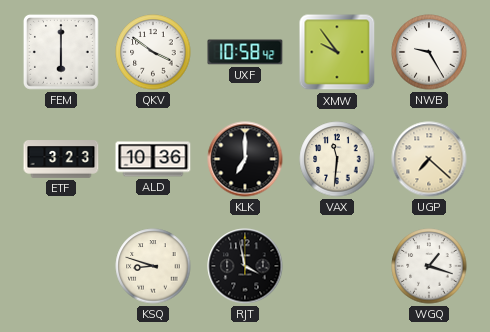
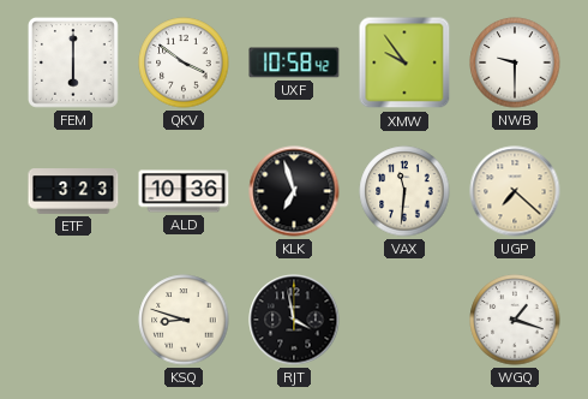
NWB: 9:25 -> 9:30
KLK: 7:00 -> 6:57
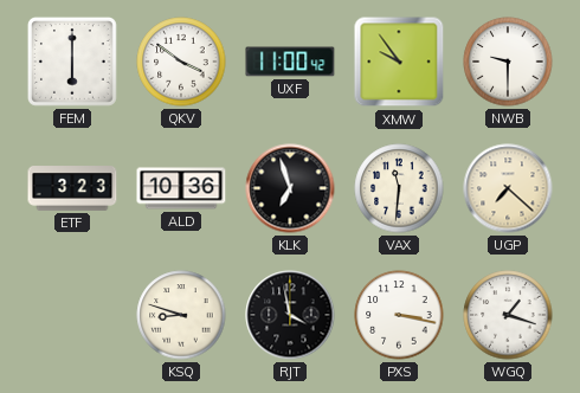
UXF: 10:58 -> 11:00
PXS: none -> 3:17
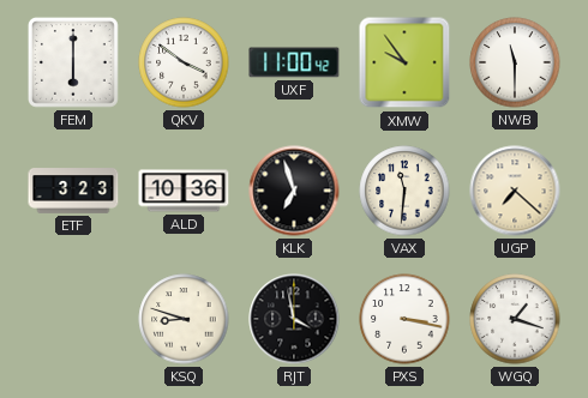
NWB: 9:30 -> 11:30
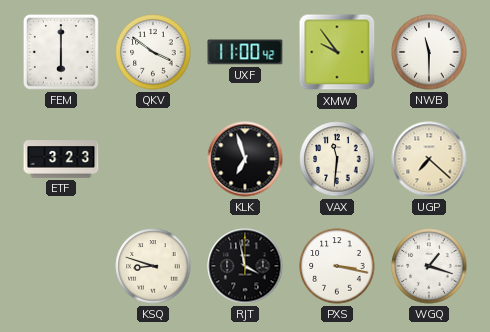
ALD: 10:36 -> none
